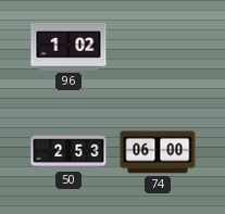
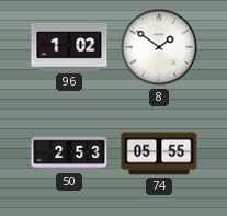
8: none -> 1:51
74: 06:00 -> 05:55
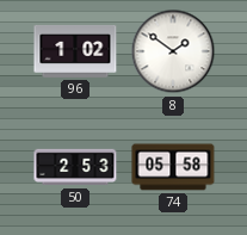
74: 05:55 -> 05:58
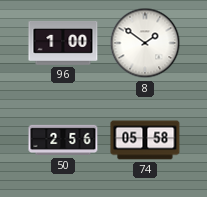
96: 1:02 -> 1:00
50: 2:53 -> 2:56
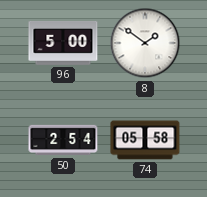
96: 1:00 -> 5:00
50: 2:56 -> 2:54
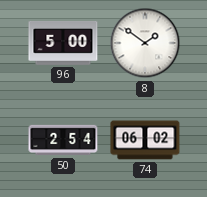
74: 05:58 -> 06:02
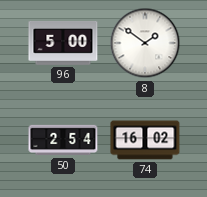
74: 06:02 -> 16:02
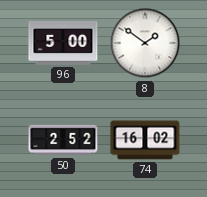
50: 2:54 -> 2:52
